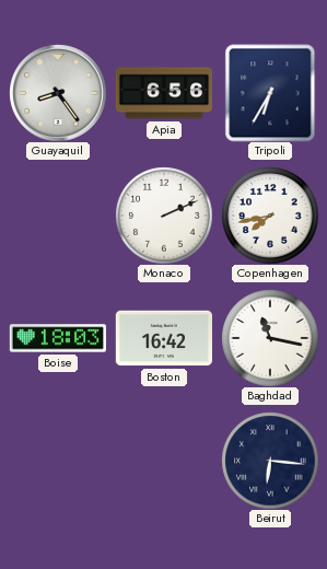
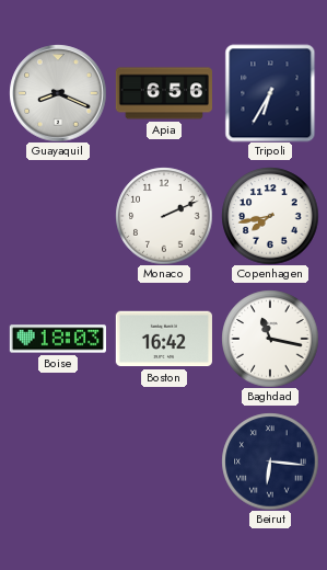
Guayaquil: 8:24 -> 8:19
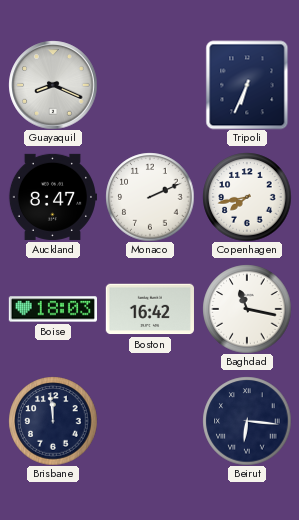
Apia: 6:56 -> none
Tripoli: 6:35 -> 6:34
Auckland: none -> 8:47
Brisbane: none -> 11:59
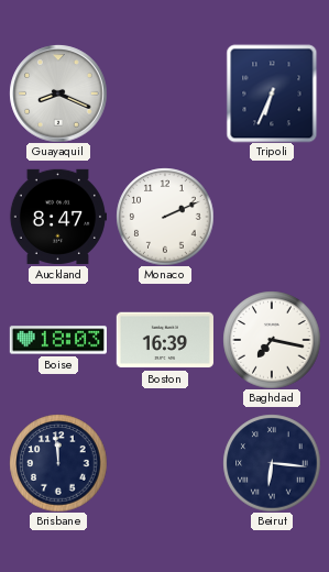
Copenhagen: 7:43 -> none
Boston: 16:42 -> 16:39
Baghdad: 11:17 -> 7:17
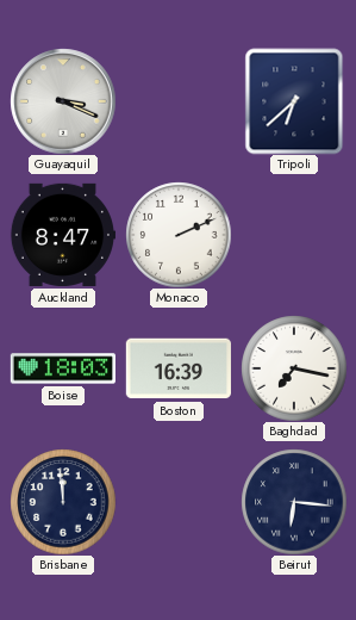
Guayaquil: 8:19 -> 3:19
Tripoli: 6:34 -> 6:38
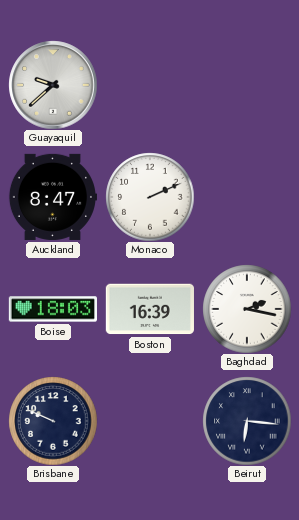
Guayaquil: 3:19 -> 9:38
Tripoli: 6:38 -> none
Baghdad: 7:17 -> 2:17
Brisbane: 11:59 -> 9:49
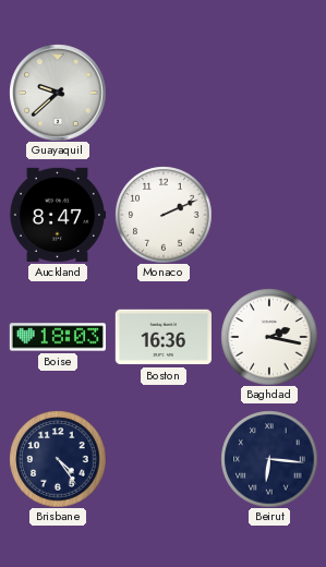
Boston: 16:39 -> 16:36
Brisbane: 9:49 -> 4:24
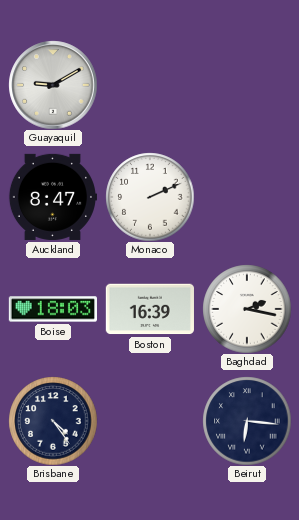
Guayaquil: 9:38 -> 9:10
Boston: 16:36 -> 16:39
